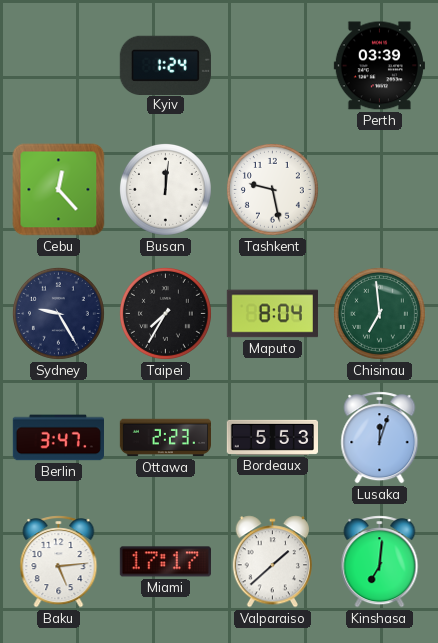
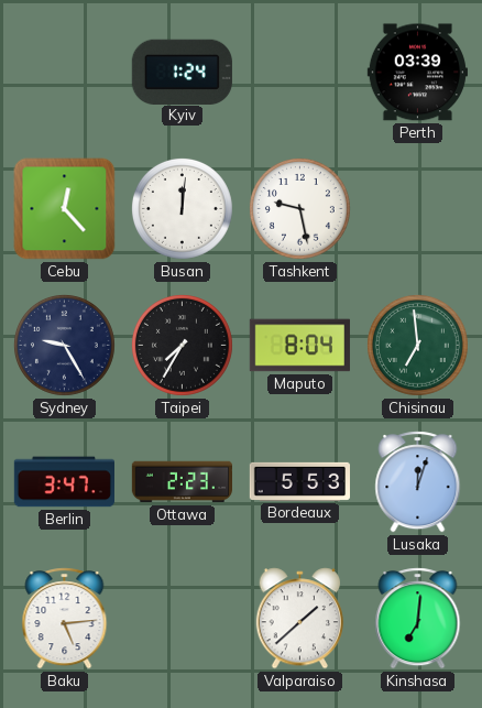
Miami: 17:17 -> none
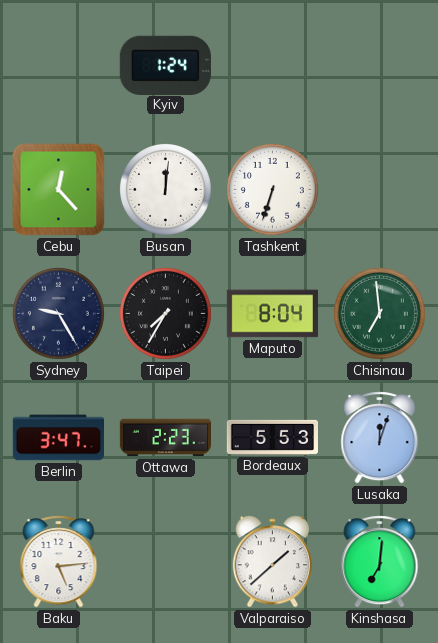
Perth: 03:39 -> none
Tashkent: 9:28 -> 6:33
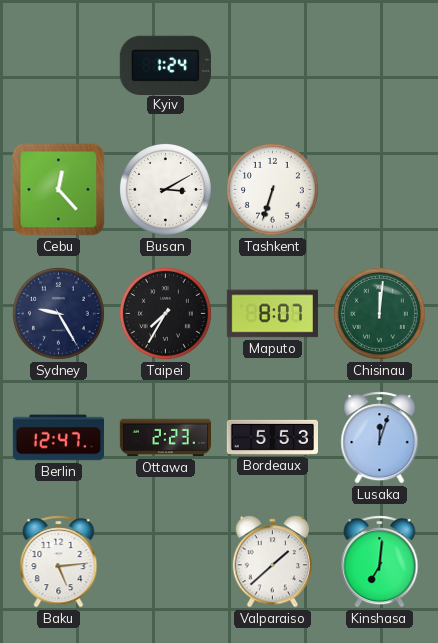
Busan: 12:01 -> 3:10
Maputo: 8:04 -> 8:07
Chisinau: 6:59 -> 12:01
Berlin: 3:47 -> 12:47
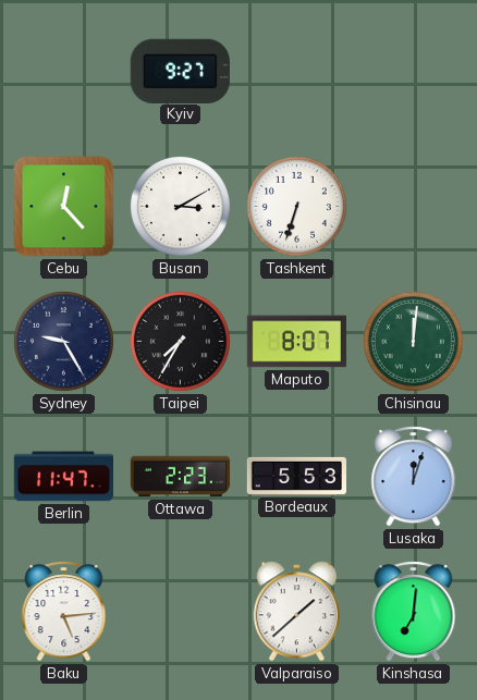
Kyiv: 1:24 -> 9:27
Berlin: 12:47 -> 11:47
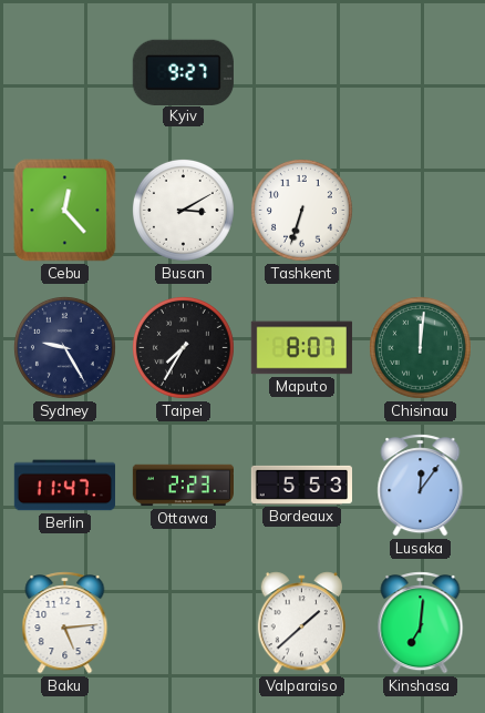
Lusaka: 12:03 -> 12:06
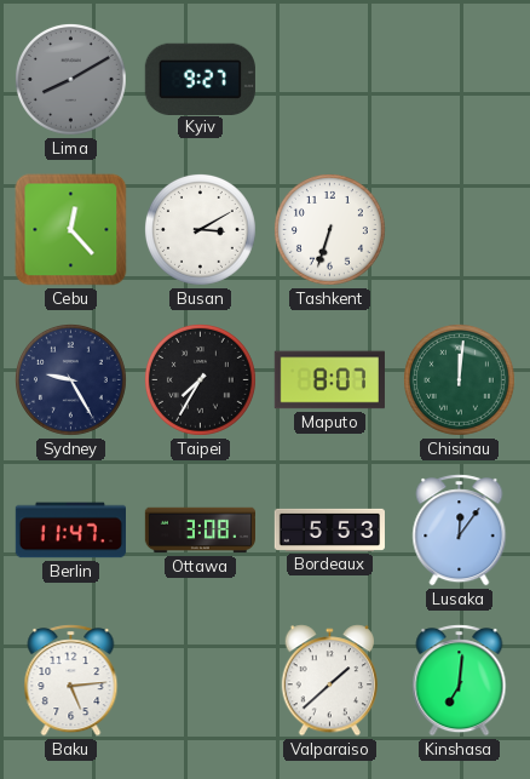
Lima: none -> 8:10
Ottawa: 2:23 -> 3:08
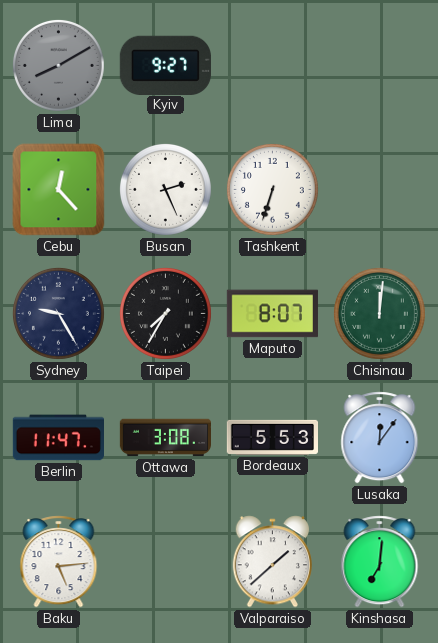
Busan: 3:10 -> 2:26
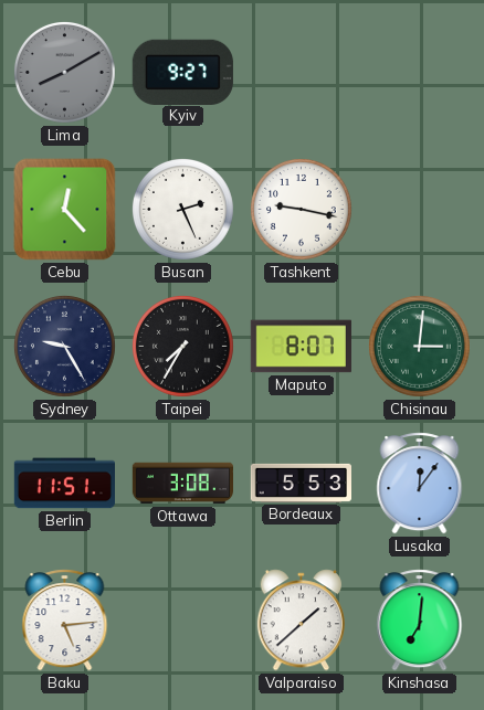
Tashkent: 6:33 -> 9:17
Chisinau: 12:01 -> 3:01
Berlin: 11:47 -> 11:51
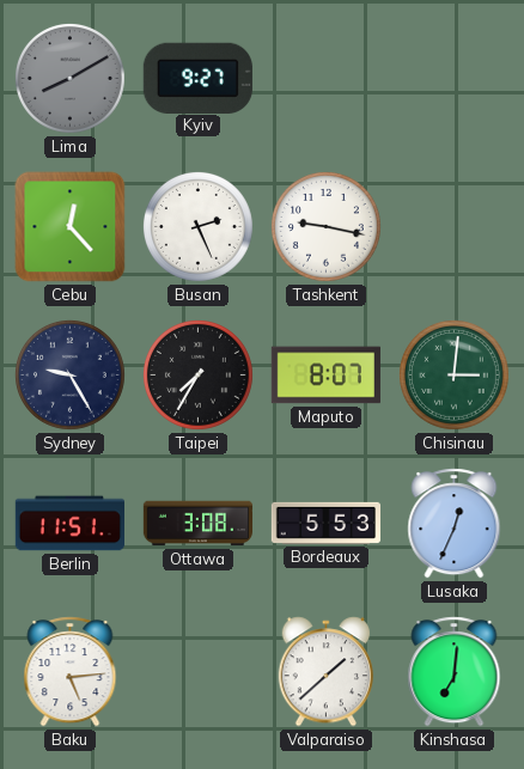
Lusaka: 12:06 -> 12:34
